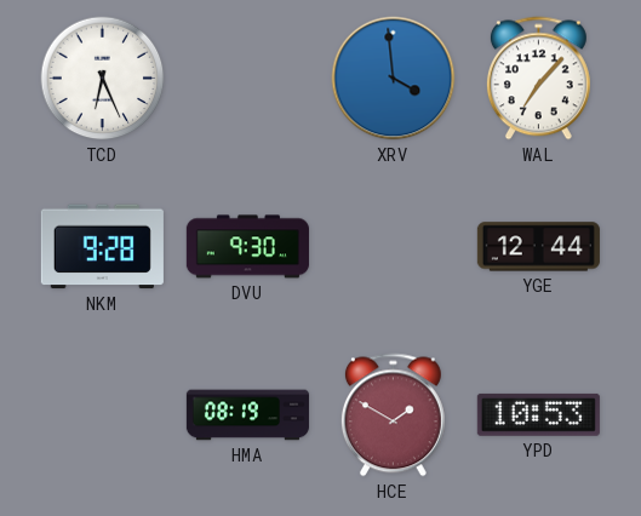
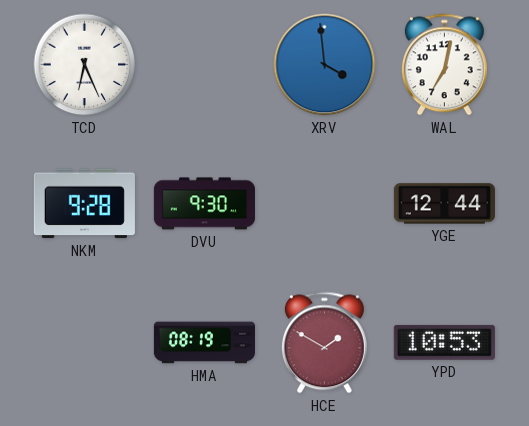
WAL: 7:07 -> 7:02
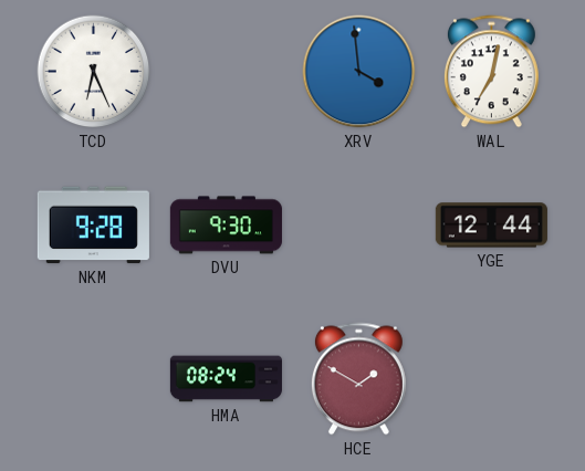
HMA: 08:19 -> 08:24
YPD: 10:53 -> none
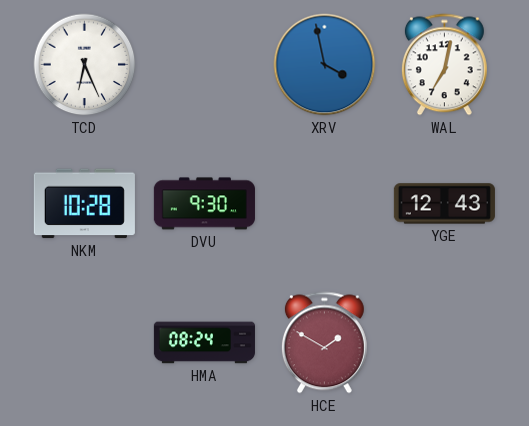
XRV: 3:59 -> 3:58
NKM: 9:28 -> 10:28
YGE: 12:44 -> 12:43
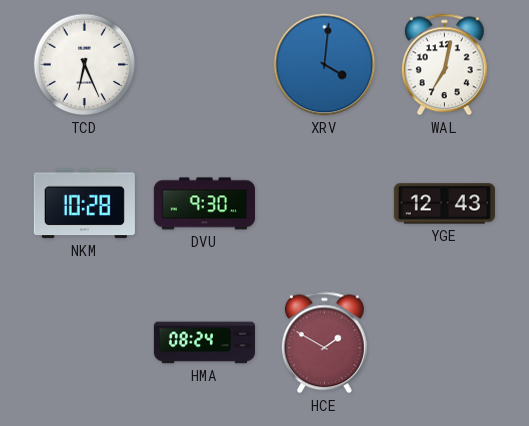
XRV: 3:58 -> 4:01
